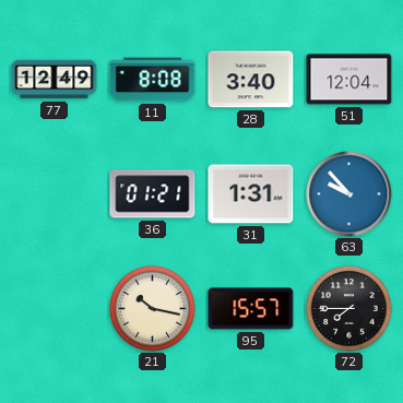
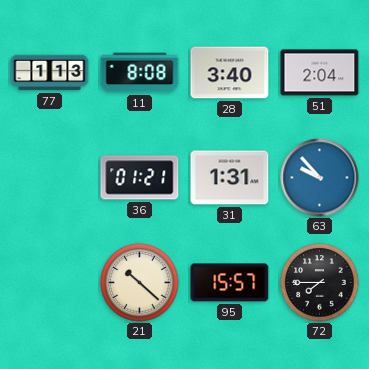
77: 12:49 -> 1:13
51: 12:04 -> 2:04
21: 10:17 -> 10:22
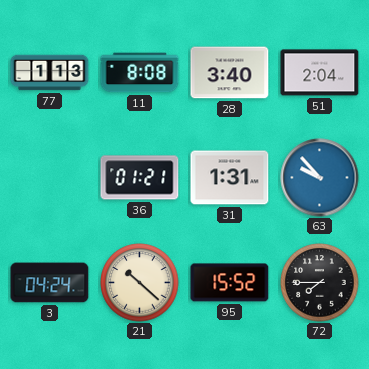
3: none -> 04:24
95: 15:57 -> 15:52
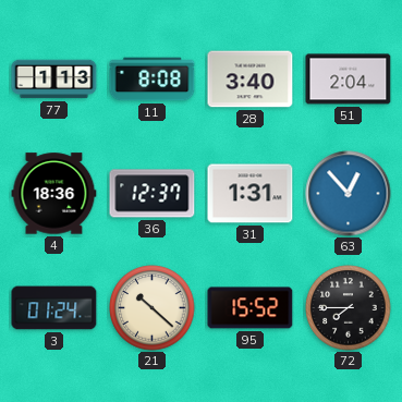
4: none -> 18:36
36: 01:21 -> 12:37
63: 9:53 -> 12:53
3: 04:24 -> 01:24
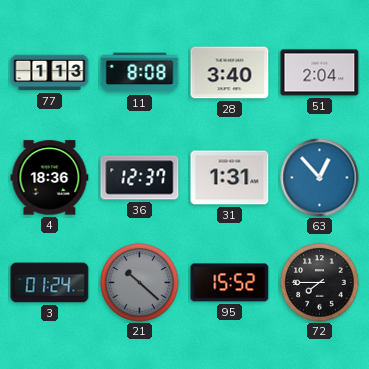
21 dial: cream -> grey
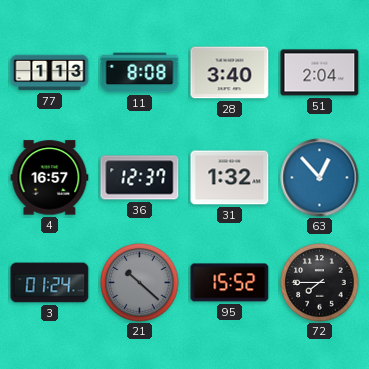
4: 18:36 -> 16:57
31: 1:31 -> 1:32
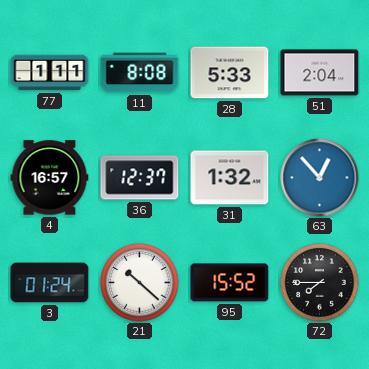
77: 1:13 -> 1:11
28: 3:40 -> 5:33
21 dial: grey -> white
